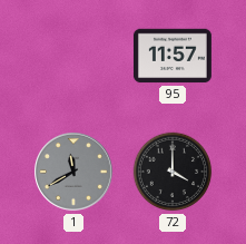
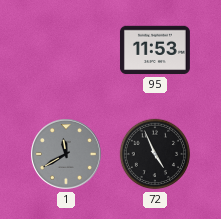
95: 11:57 -> 11:53
72: 4:00 -> 4:56
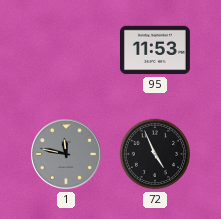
1: 11:40 -> 11:47
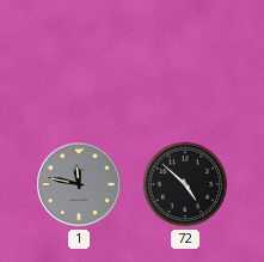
95: 11:53 -> none
72: 4:56 -> 4:52
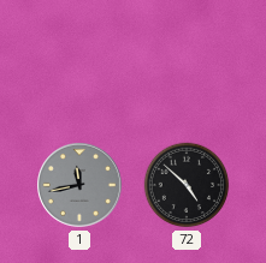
1: 11:47 -> 11:43
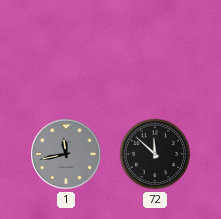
72: 4:52 -> 11:52
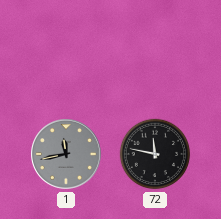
72: 11:52 -> 11:47
